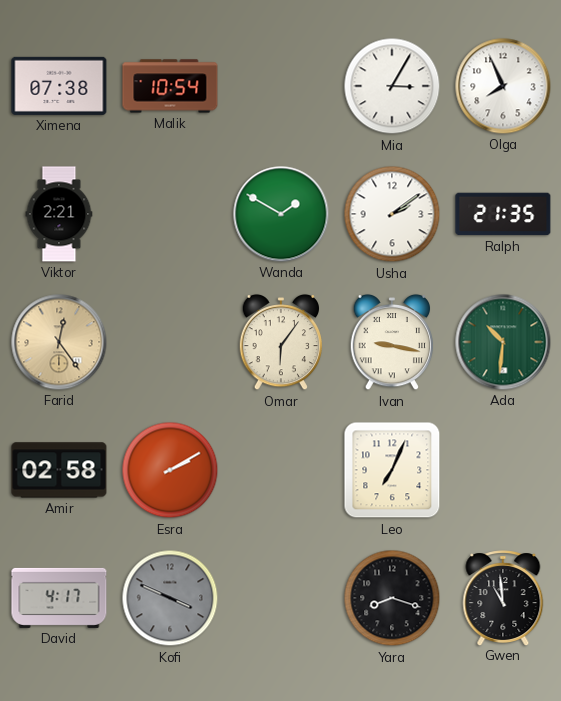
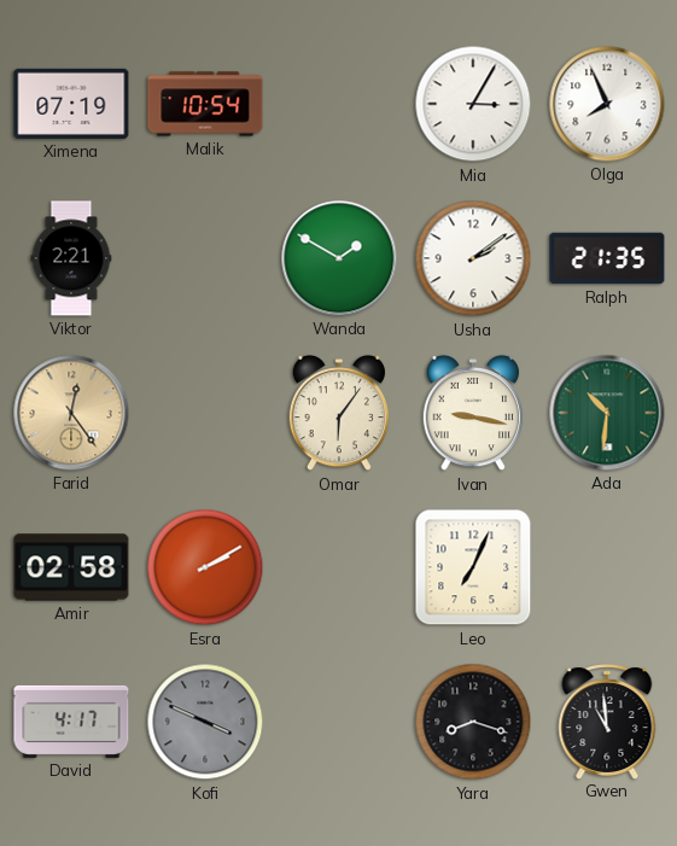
Ximena: 07:38 -> 07:19
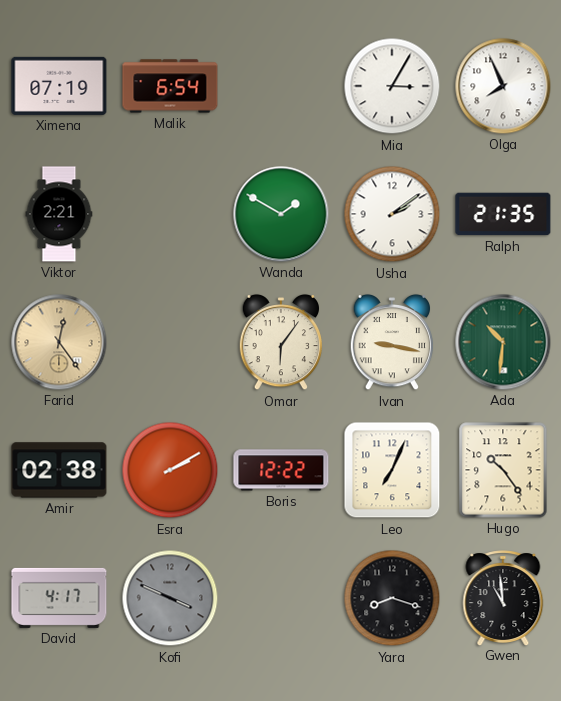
Malik: 10:54 -> 6:54
Amir: 02:58 -> 02:38
Boris: none -> 12:22
Hugo: none -> 10:24
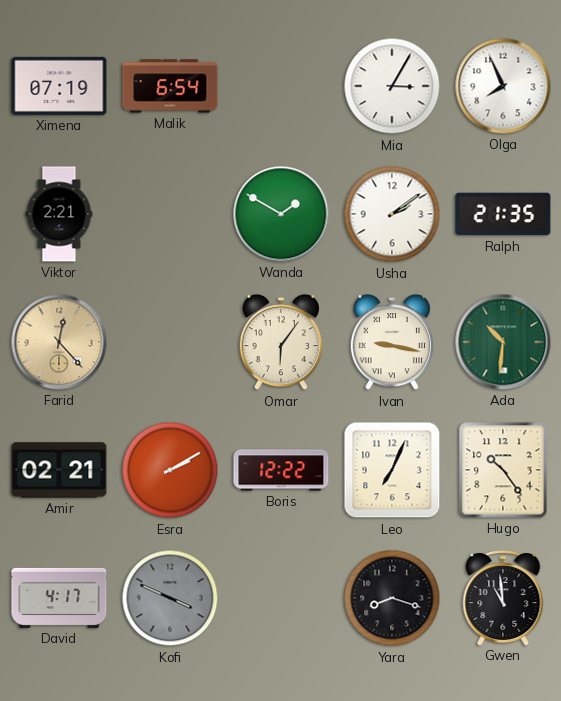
Farid: 12:24 -> 12:23
Amir: 02:38 -> 02:21
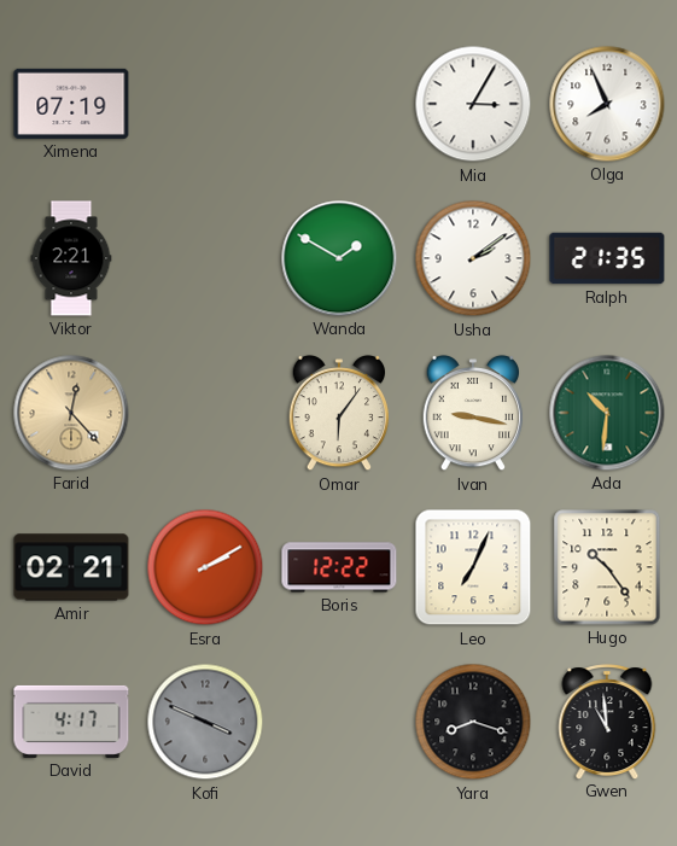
Malik: 6:54 -> none
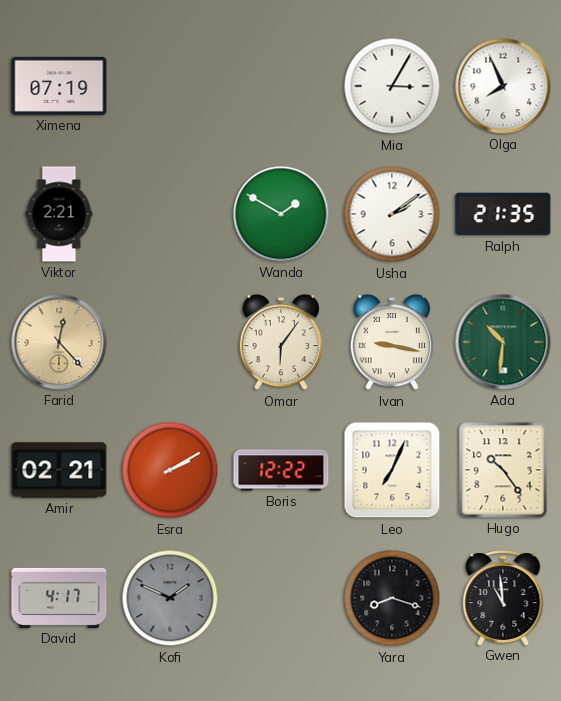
Kofi: 3:49 -> 1:49
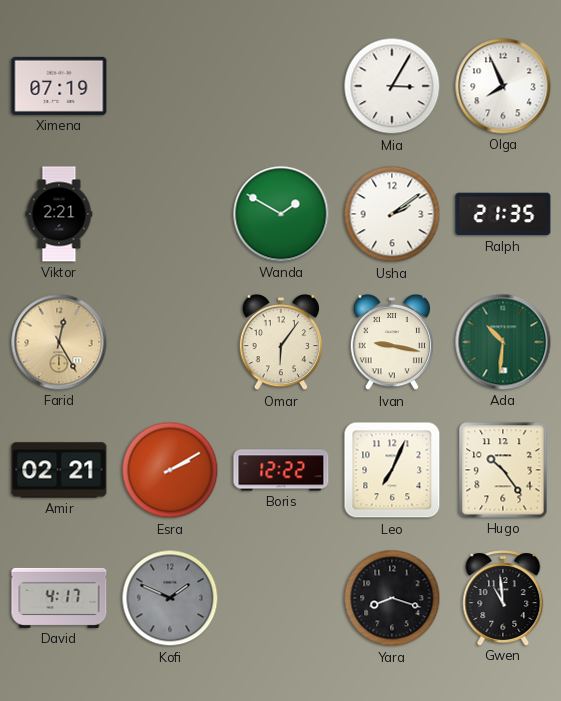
Farid: 12:23 -> 12:25
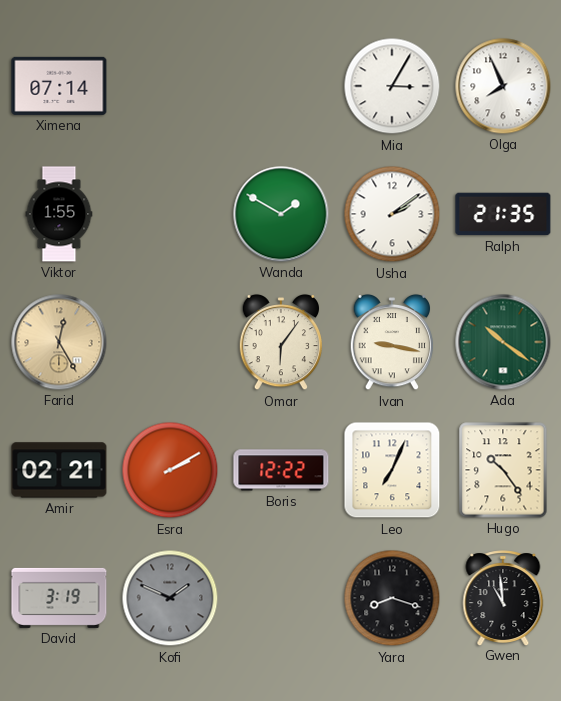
Ximena: 07:19 -> 07:14
Viktor: 2:21 -> 1:55
Ada: 10:31 -> 10:21
David: 4:17 -> 3:19
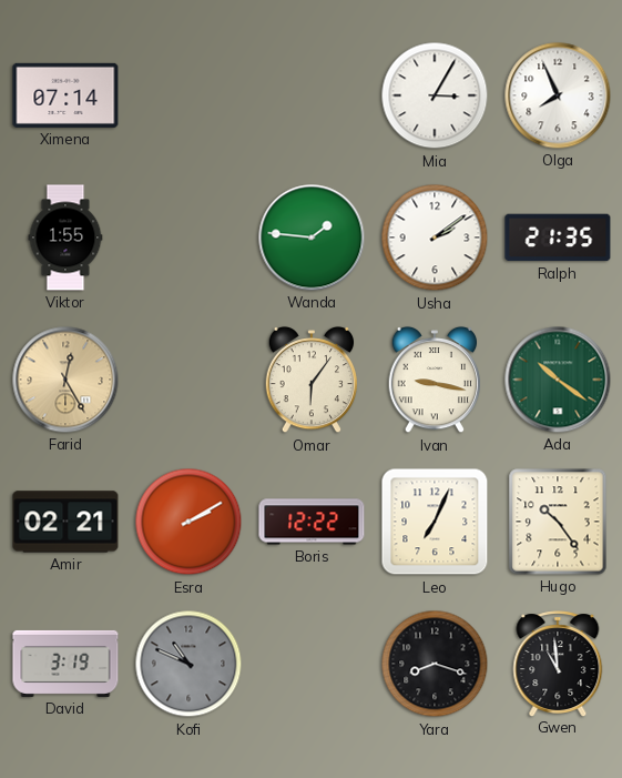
Wanda: 1:50 -> 1:46
Kofi: 1:49 -> 10:49
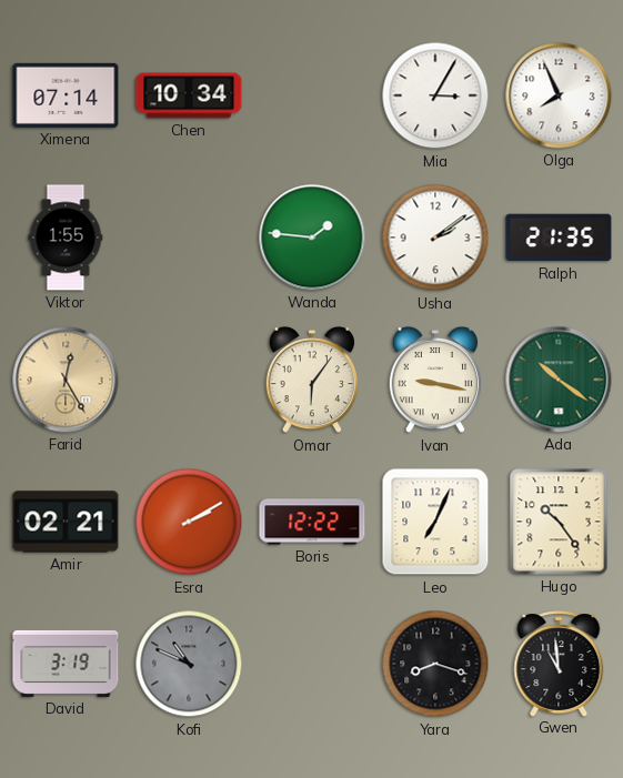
Chen: none -> 10:34
